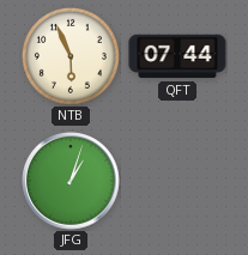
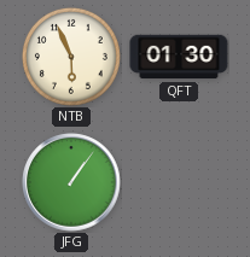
QFT: 07:44 -> 01:30
JFG: 1:03 -> 1:06
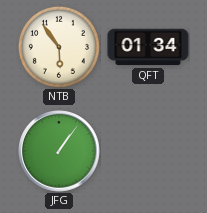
NTB: 5:56 -> 5:54
QFT: 01:30 -> 01:34
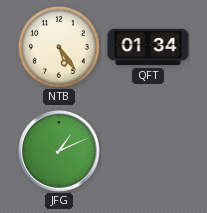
NTB: 5:54 -> 5:24
JFG: 1:06 -> 1:11
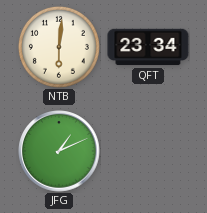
NTB: 5:24 -> 6:01
QFT: 01:34 -> 23:34
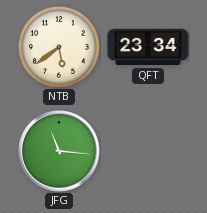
NTB: 6:01 -> 5:39
JFG: 1:11 -> 11:16
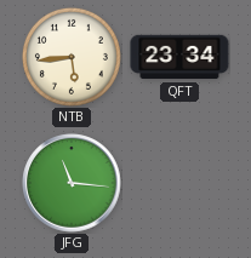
NTB: 5:39 -> 5:44
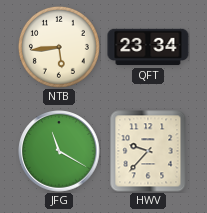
JFG: 11:16 -> 11:20
HWV: none -> 9:37
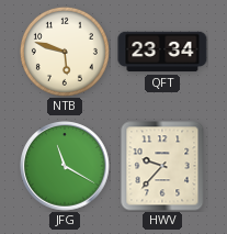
NTB: 5:44 -> 5:48
